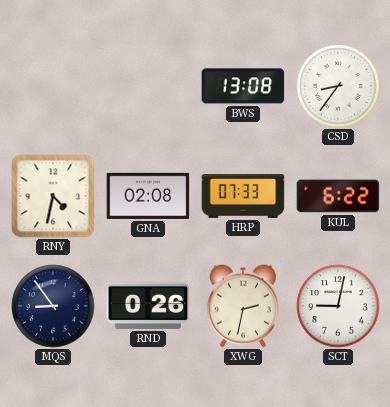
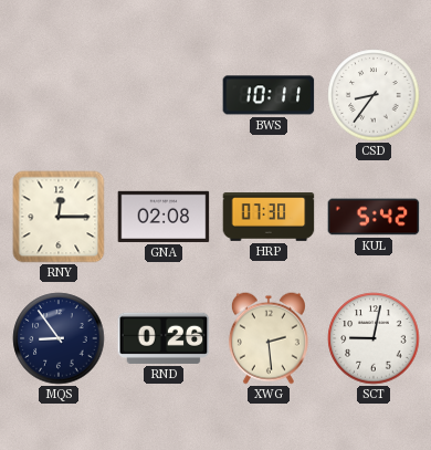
BWS: 13:08 -> 10:11
RNY: 4:32 -> 12:15
HRP: 07:33 -> 07:30
KUL: 6:22 -> 5:42
XWG: 2:32 -> 2:29
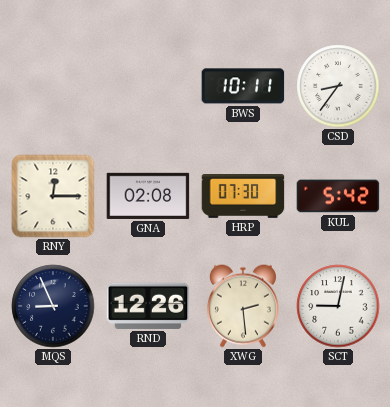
MQS: 8:54 -> 8:56
RND: 0:26 -> 12:26
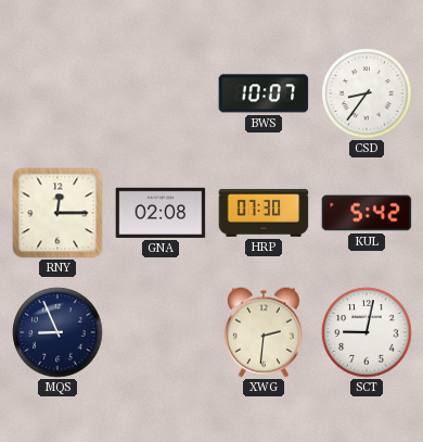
BWS: 10:11 -> 10:07
RND: 12:26 -> none
XWG: 2:29 -> 2:31
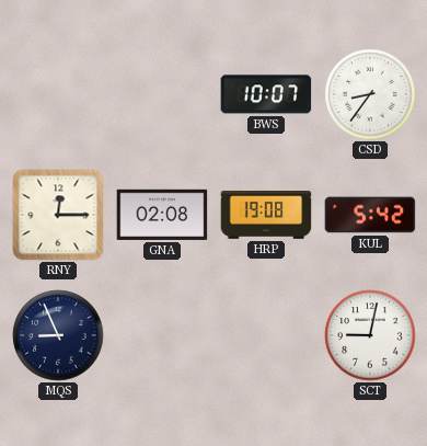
HRP: 07:30 -> 19:08
XWG: 2:31 -> none
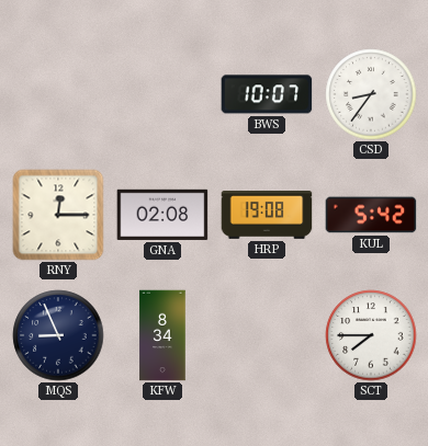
KFW: none -> 8:34
SCT: 9:02 -> 7:45
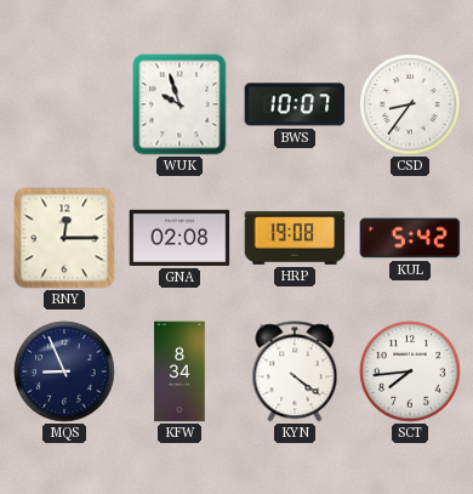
WUK: none -> 9:57
KYN: none -> 4:21
SCT: 7:45 -> 7:44
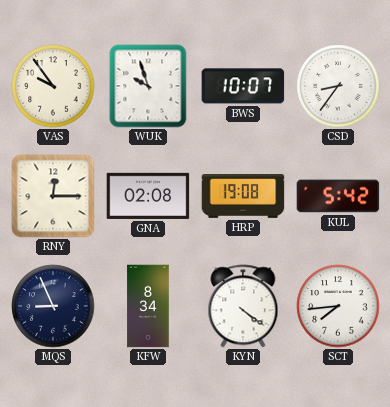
VAS: none -> 9:54
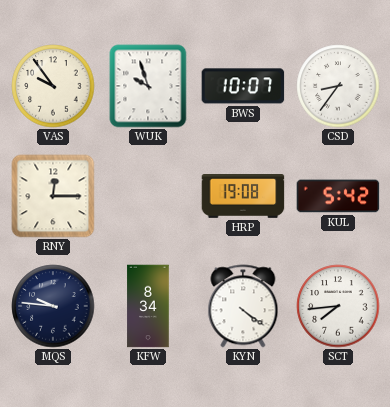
GNA: 02:08 -> none
MQS: 8:56 -> 9:46
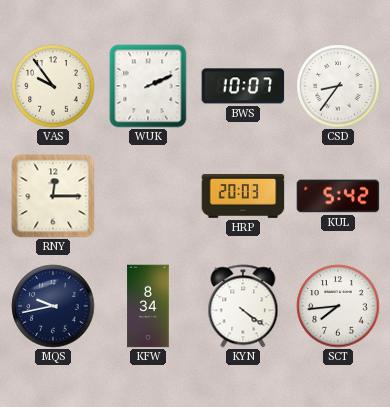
WUK: 9:57 -> 2:11
HRP: 19:08 -> 20:03
MQS: 9:46 -> 9:43
